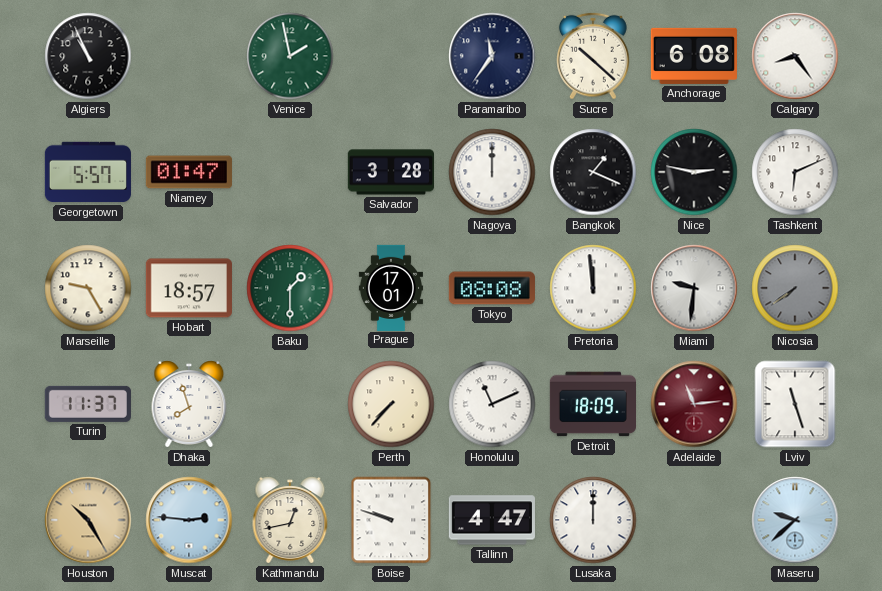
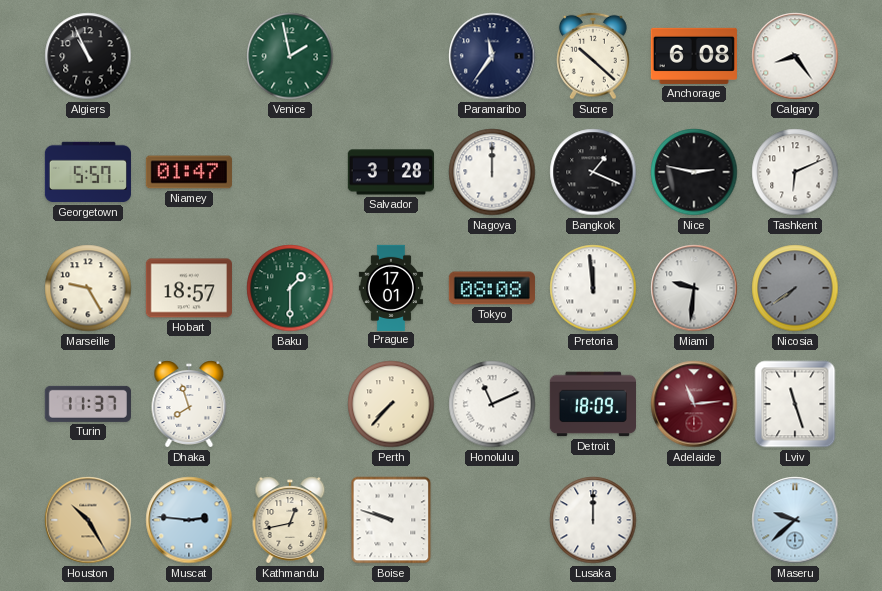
Tallinn: 4:47 -> none
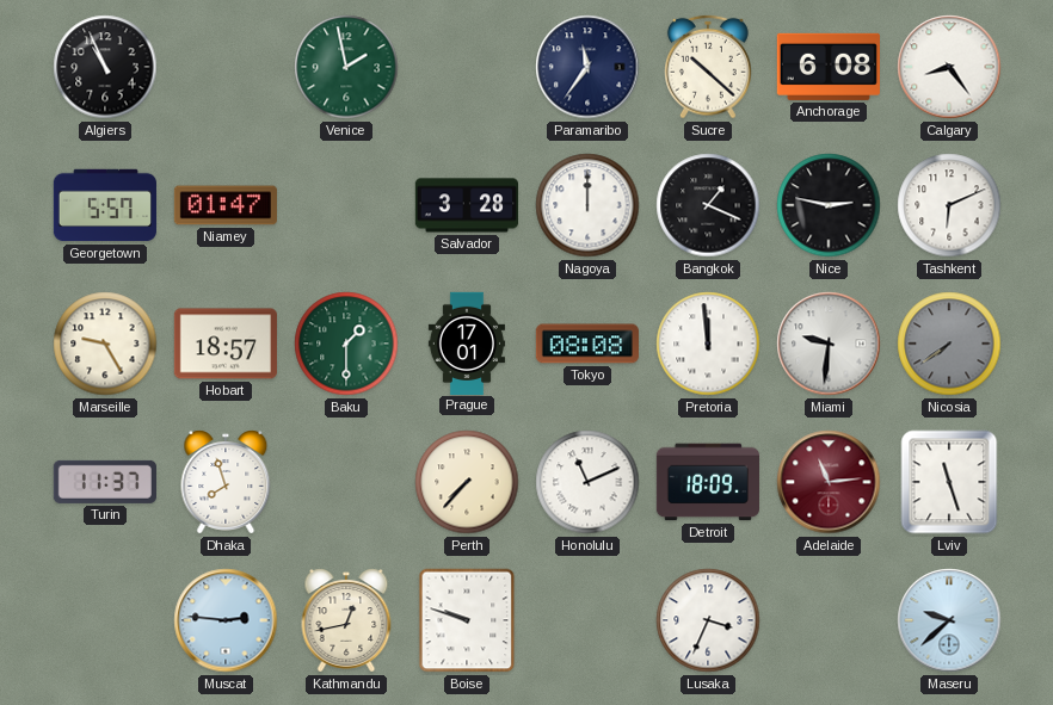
Houston: 10:25 -> none
Lusaka: 12:00 -> 3:34
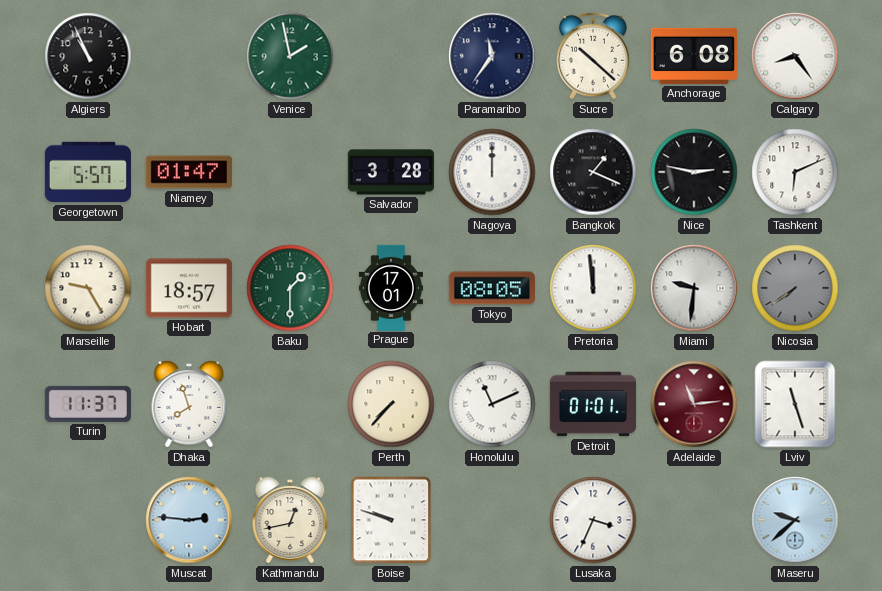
Tokyo: 08:08 -> 08:05
Detroit: 18:09 -> 01:01
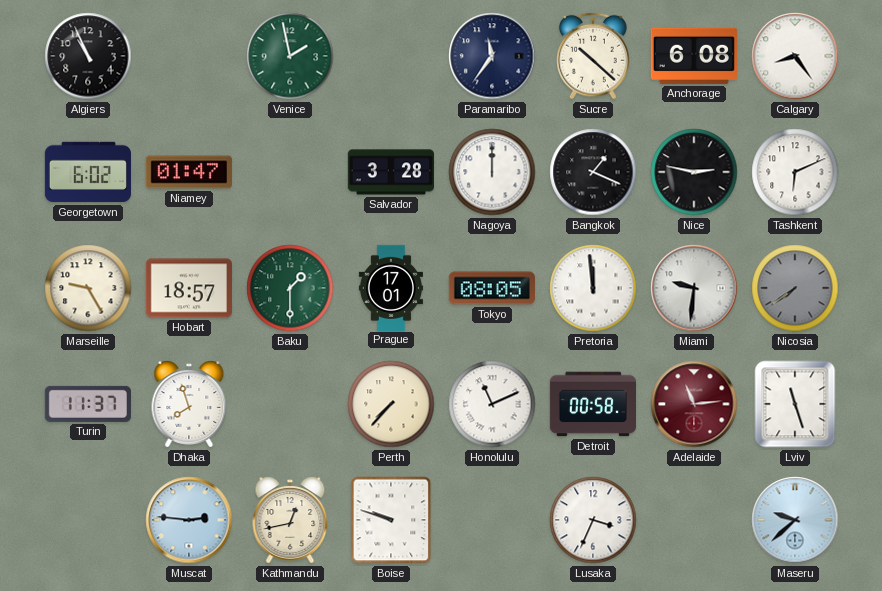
Georgetown: 5:57 -> 6:02
Detroit: 01:01 -> 00:58
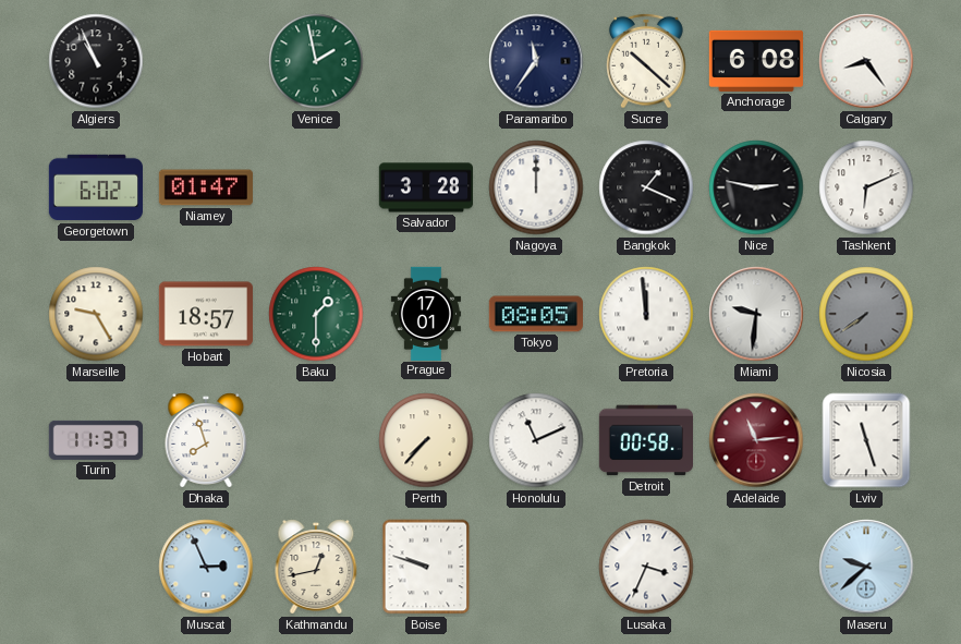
Muscat: 2:46 -> 2:56
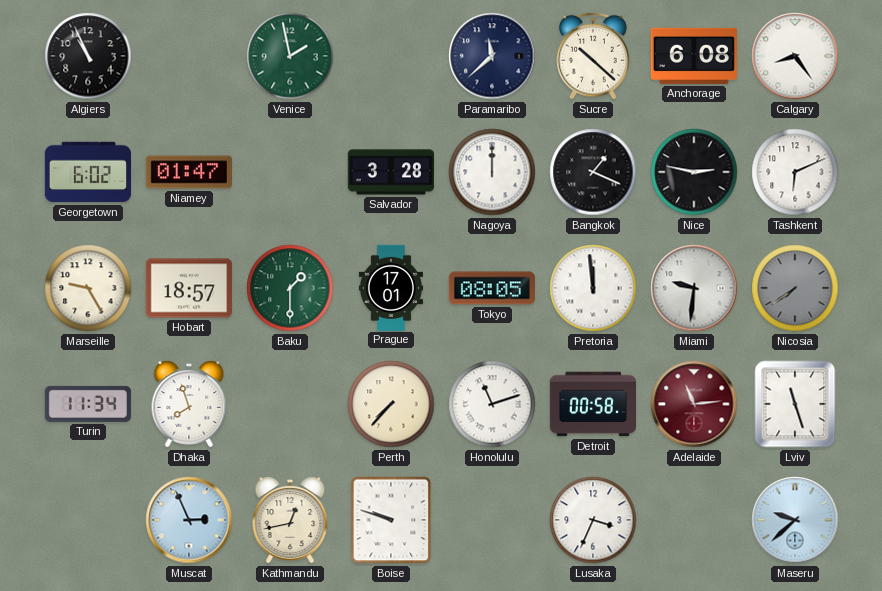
Paramaribo: 11:36 -> 11:38
Turin: 11:37 -> 11:34
Honolulu: 11:11 -> 11:12
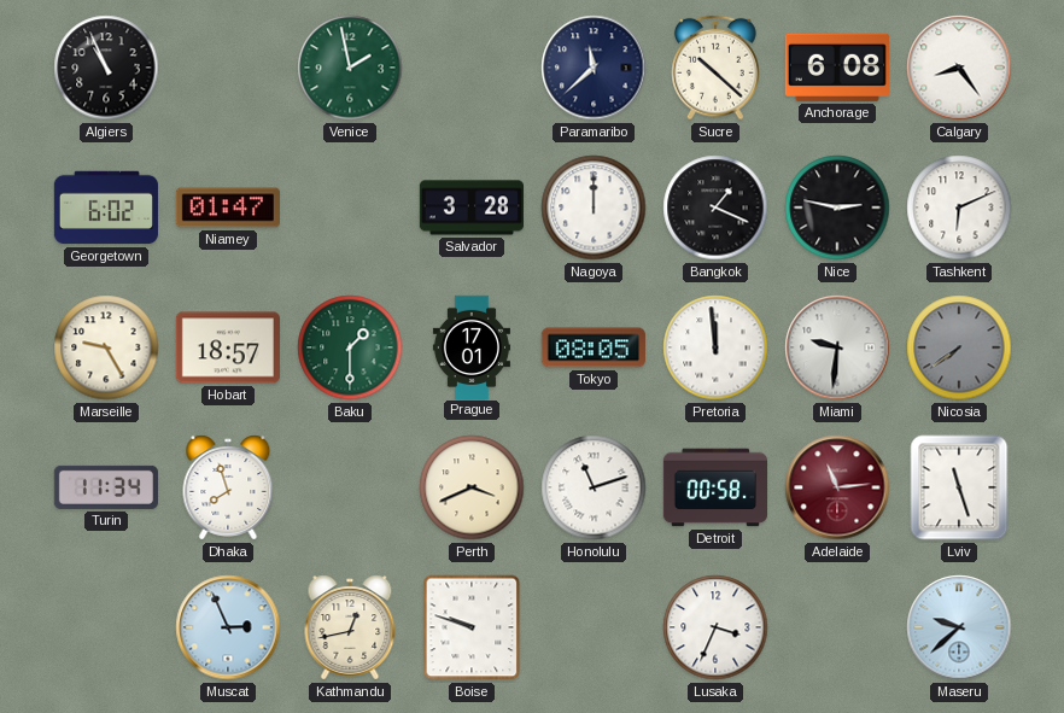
Perth: 7:37 -> 3:41
